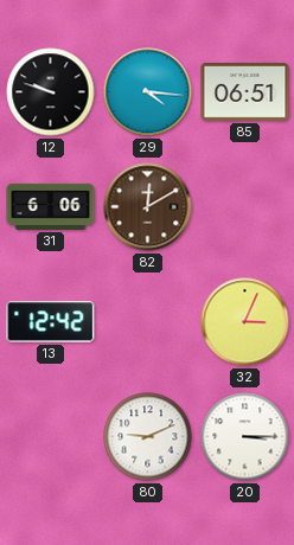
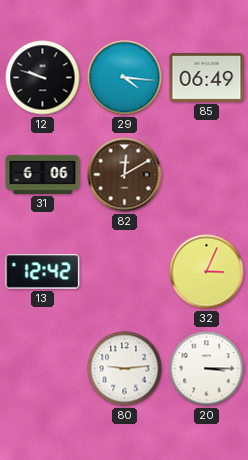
85: 06:51 -> 06:49
80: 9:11 -> 9:14
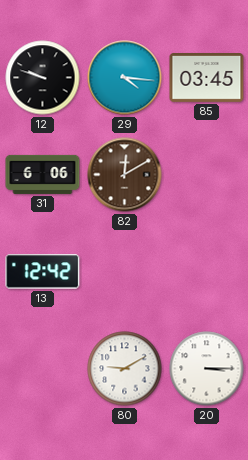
85: 06:49 -> 03:45
32: 3:04 -> none
80: 9:14 -> 9:10
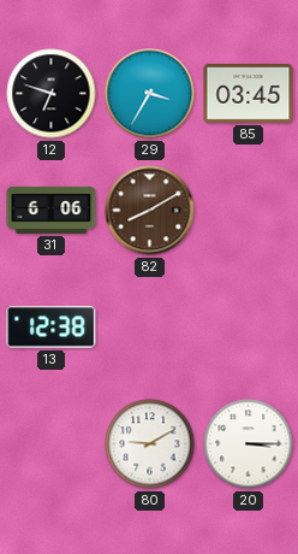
12: 9:48 -> 6:48
29: 4:16 -> 3:35
82: 12:10 -> 8:10
13: 12:42 -> 12:38
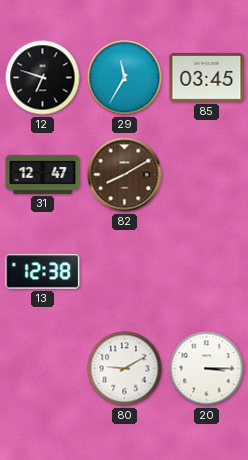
29: 3:35 -> 11:35
31: 6:06 -> 12:47
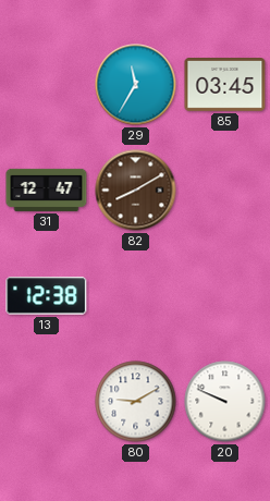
12: 6:48 -> none
20: 3:15 -> 9:49
